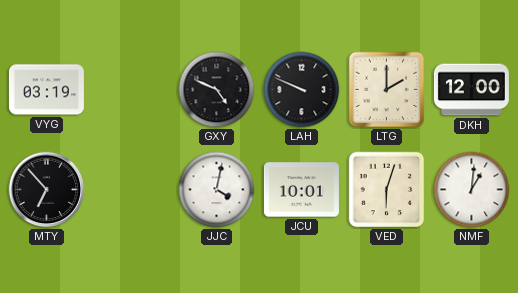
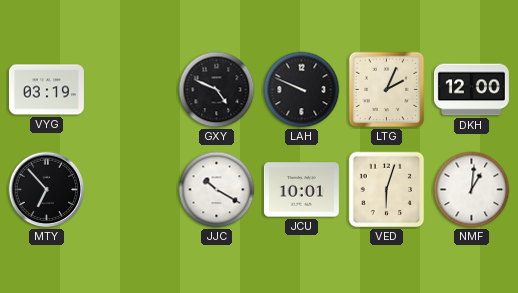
LTG: 2:00 -> 2:04
JJC: 4:02 -> 10:20
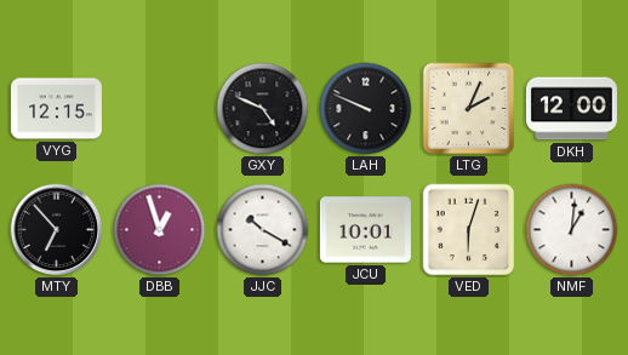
VYG: 03:19 -> 12:15
DBB: none -> 12:57
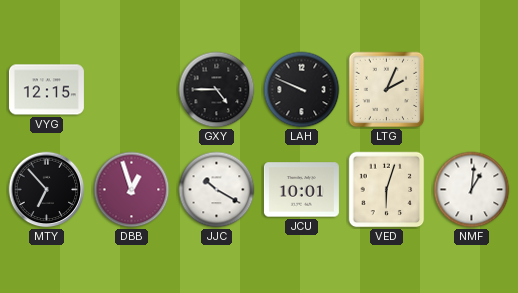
GXY: 4:49 -> 4:45
DKH: 12:00 -> none
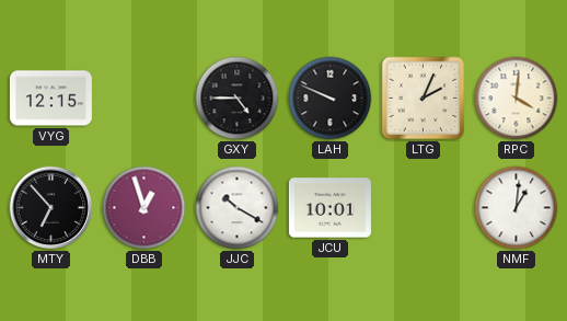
RPC: none -> 4:01
VED: 6:03 -> none
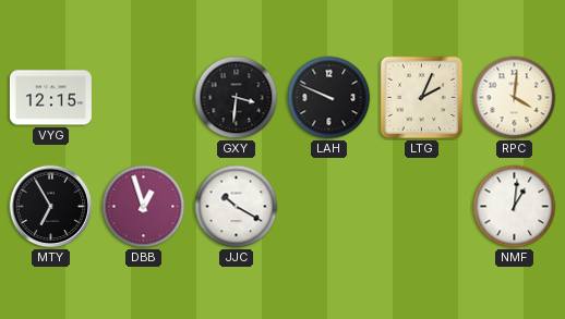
GXY: 4:45 -> 3:31
MTY: 6:53 -> 6:55
JCU: 10:01 -> none
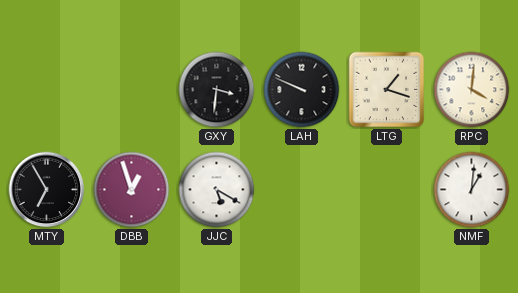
VYG: 12:15 -> none
LTG: 2:04 -> 1:18
JJC: 10:20 -> 5:20
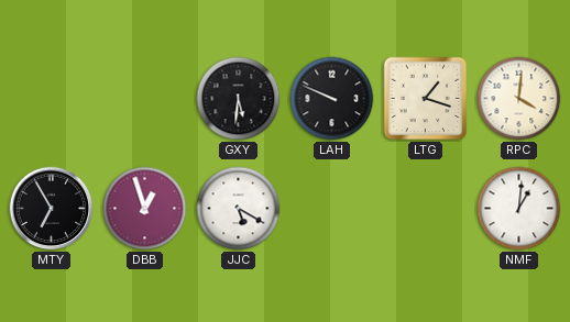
GXY: 3:31 -> 5:31
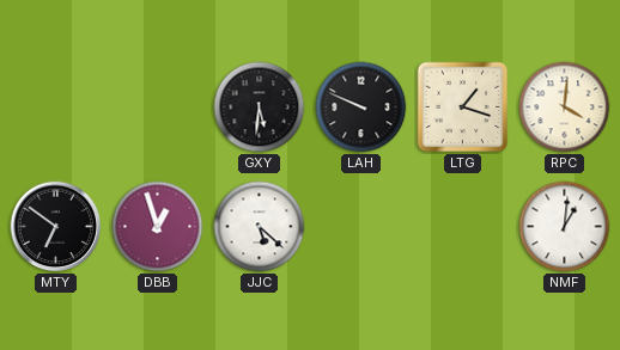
MTY: 6:55 -> 6:51
JJC: 5:20 -> 5:22
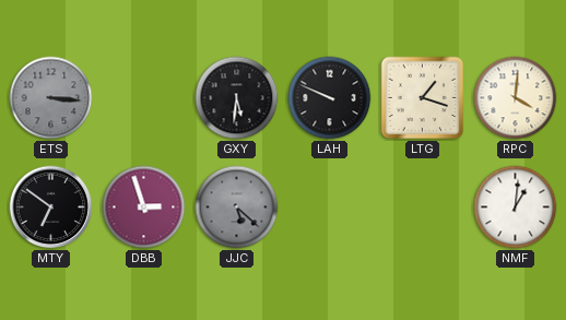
ETS: none -> 3:16
DBB: 12:57 -> 2:57
JJC dial: white -> grey
